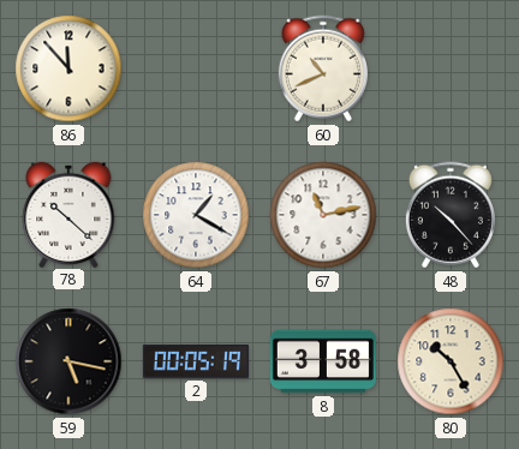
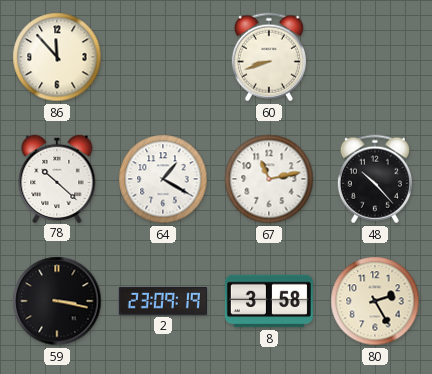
60: 10:41 -> 8:42
59: 5:17 -> 3:17
2: 00:05 -> 23:09
80: 10:25 -> 2:25
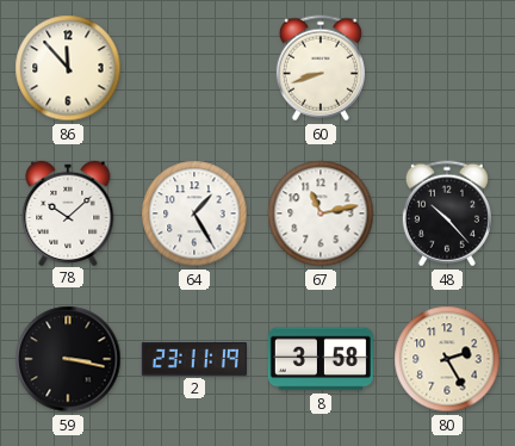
78: 10:22 -> 10:08
64: 1:20 -> 1:25
2: 23:09 -> 23:11
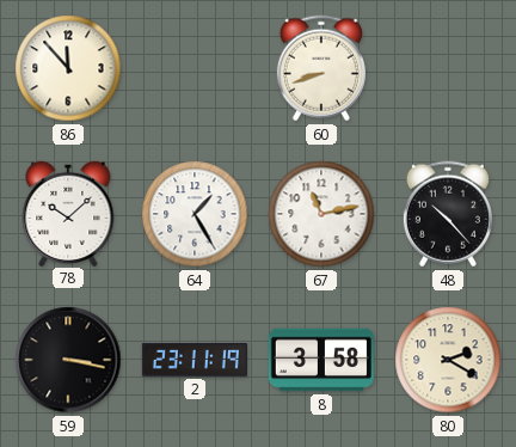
80: 2:25 -> 2:20
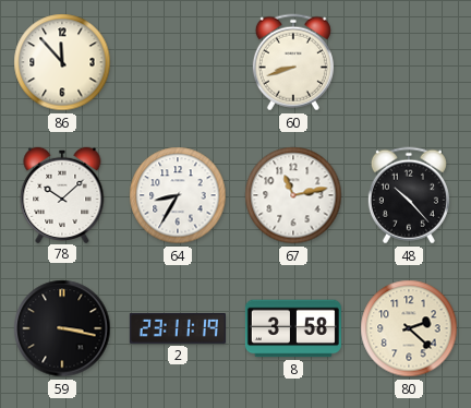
64: 1:25 -> 8:35
80: 2:20 -> 2:22
